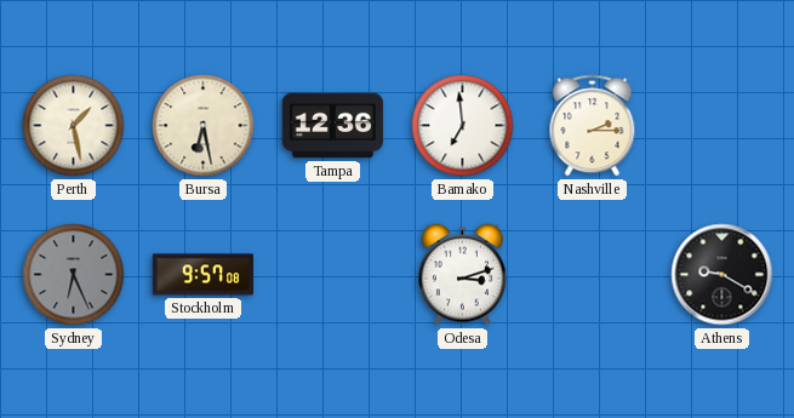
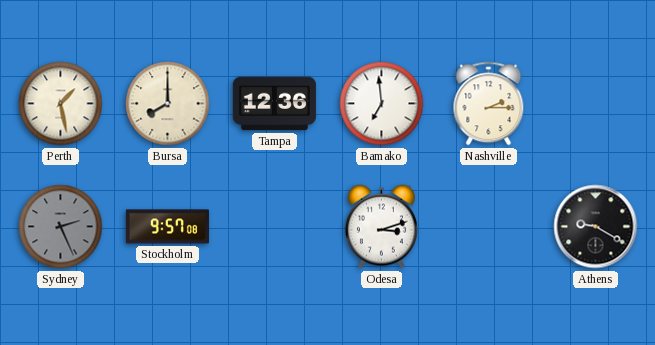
Bursa: 6:28 -> 8:00
Sydney: 6:26 -> 2:26
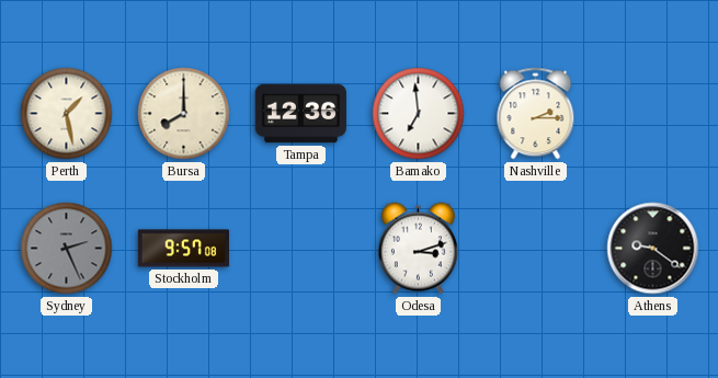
Athens: 9:20 -> 9:21
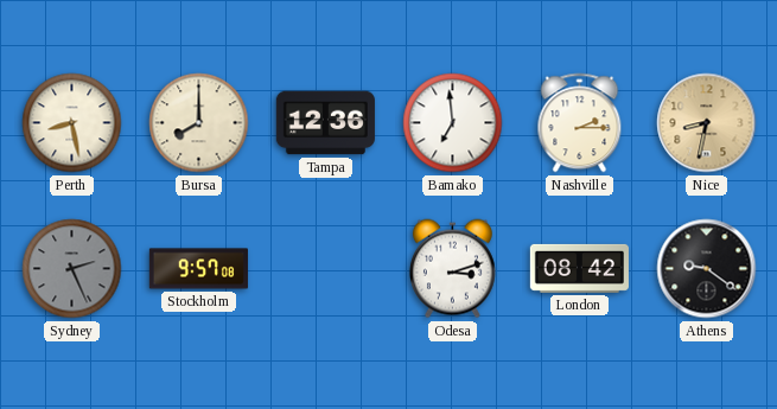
Perth: 1:28 -> 8:28
Nice: none -> 8:32
London: none -> 08:42
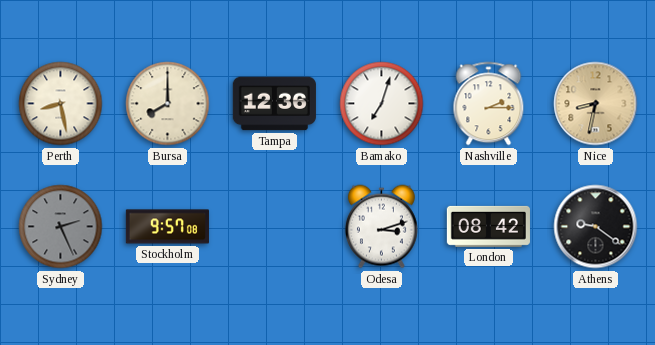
Bamako: 6:59 -> 7:03
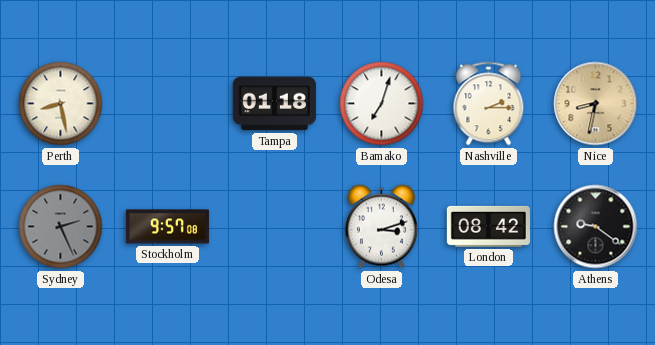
Bursa: 8:00 -> none
Tampa: 12:36 -> 01:18
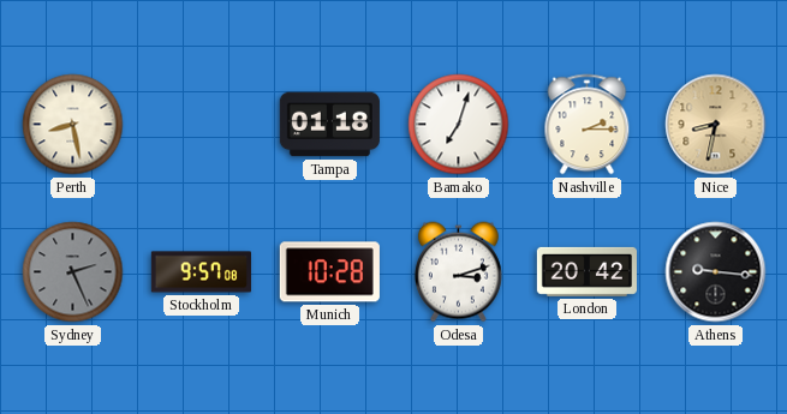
Munich: none -> 10:28
London: 08:42 -> 20:42
Athens: 9:21 -> 9:16
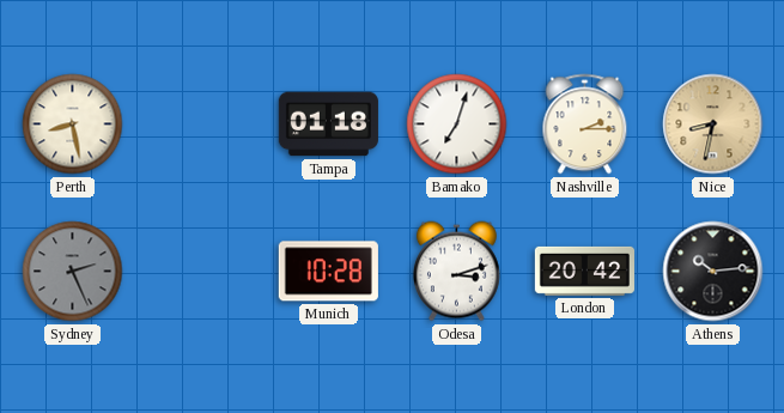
Stockholm: 9:57 -> none
Athens: 9:16 -> 10:14
